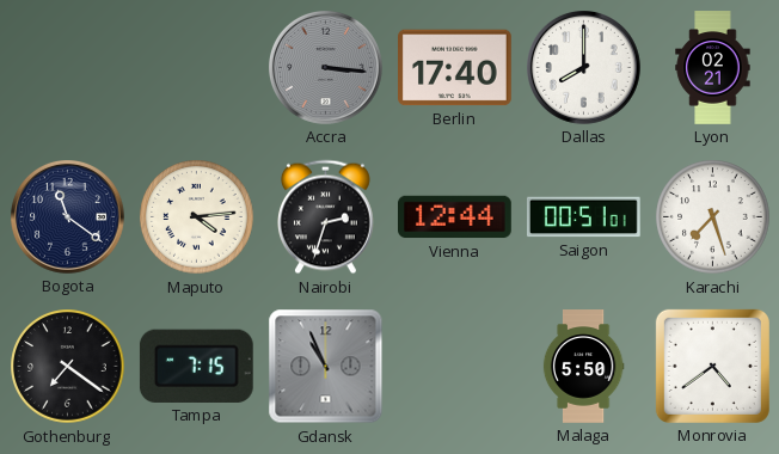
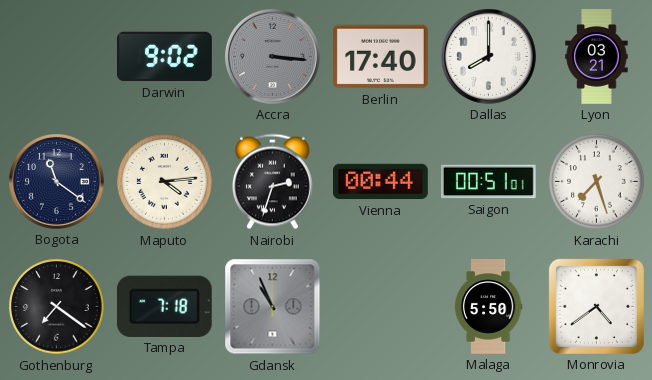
Darwin: none -> 9:02
Lyon: 02:21 -> 03:21
Vienna: 12:44 -> 00:44
Tampa: 7:15 -> 7:18
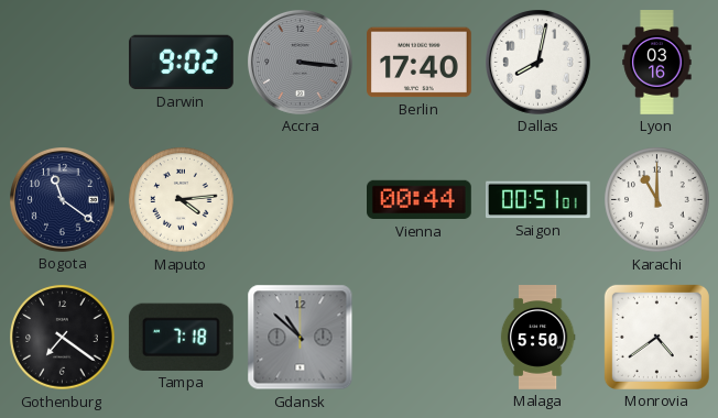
Dallas: 8:00 -> 8:02
Lyon: 03:21 -> 03:16
Nairobi: 2:33 -> none
Karachi: 7:27 -> 11:00
Gdansk: 10:56 -> 10:52
